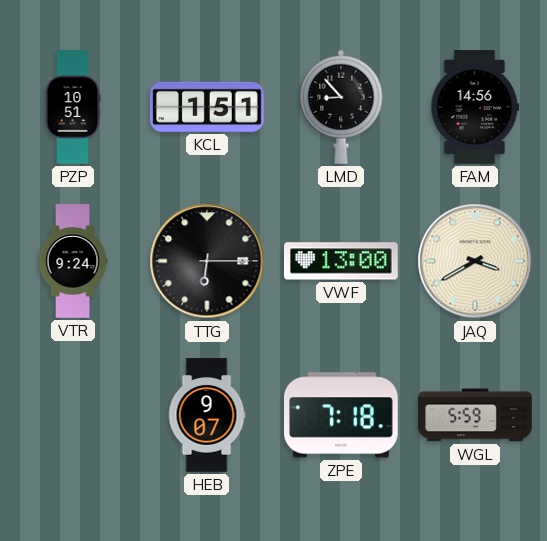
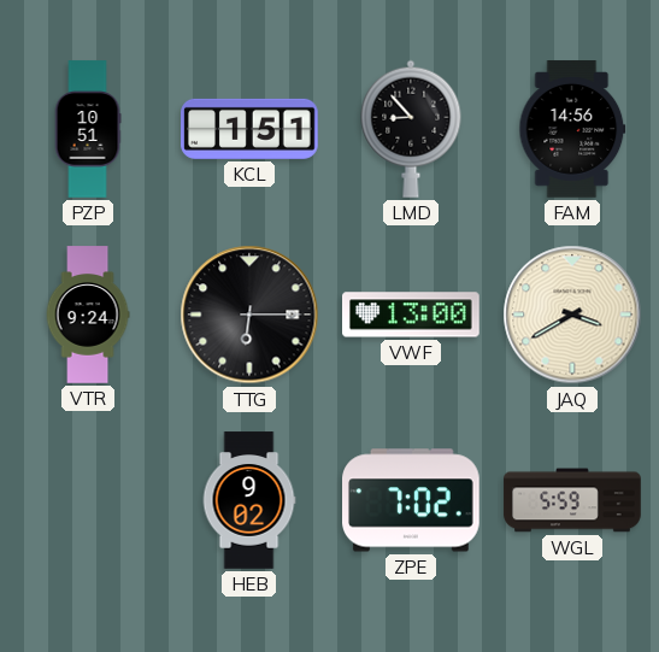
HEB: 9:07 -> 9:02
ZPE: 7:18 -> 7:02
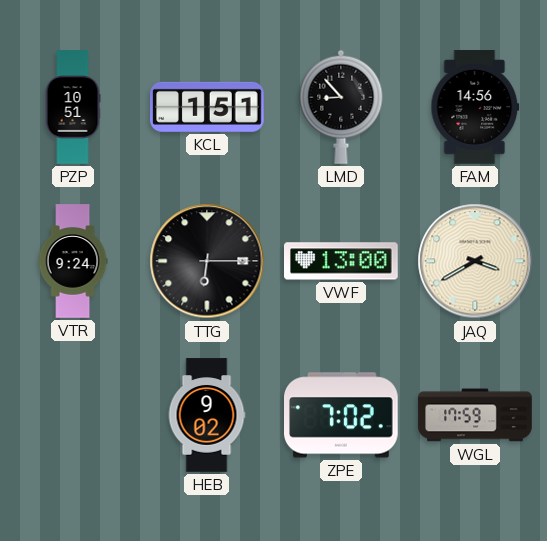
WGL: 5:59 -> 17:59
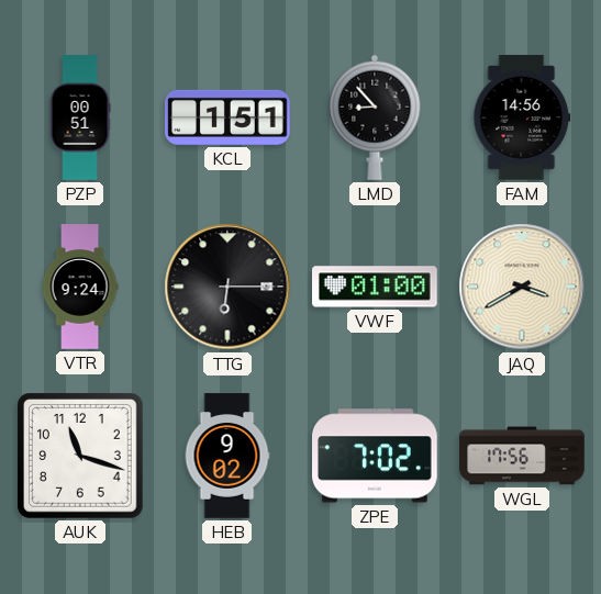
PZP: 10:51 -> 00:51
VWF: 13:00 -> 01:00
AUK: none -> 11:18
WGL: 17:59 -> 17:56
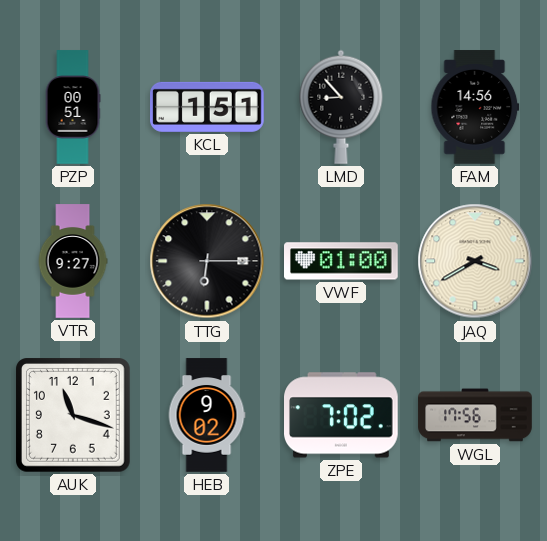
VTR: 9:24 -> 9:27
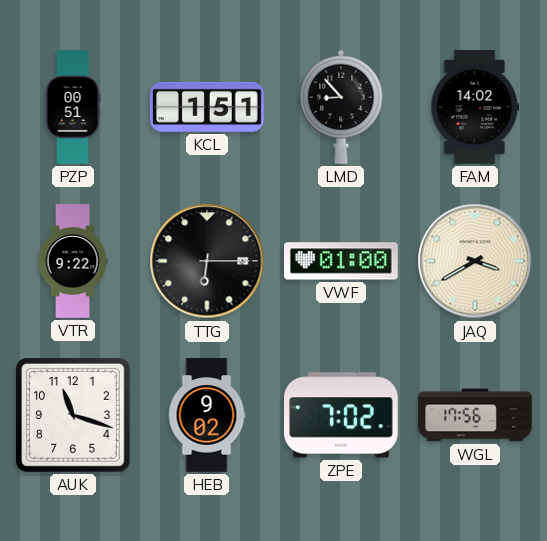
FAM: 14:56 -> 14:02
VTR: 9:27 -> 9:22
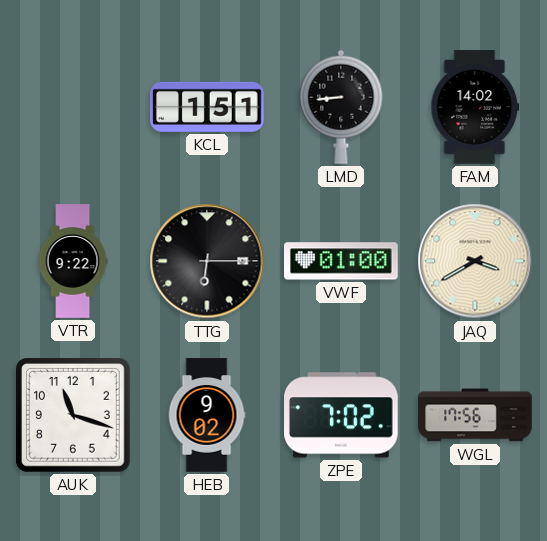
PZP: 00:51 -> none
LMD: 8:53 -> 8:44
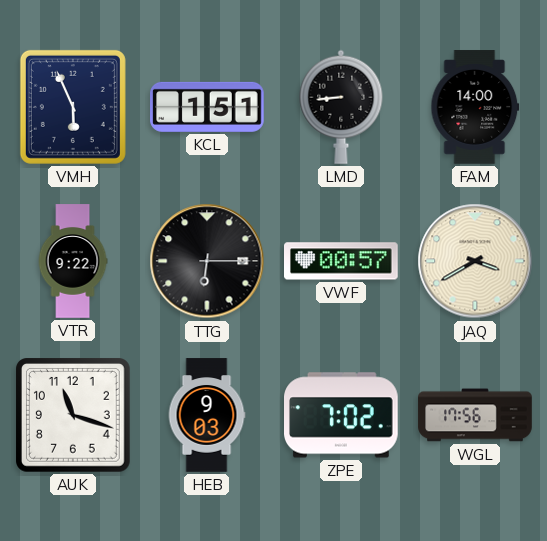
VMH: none -> 5:56
FAM: 14:02 -> 14:00
VWF: 01:00 -> 00:57
HEB: 9:02 -> 9:03
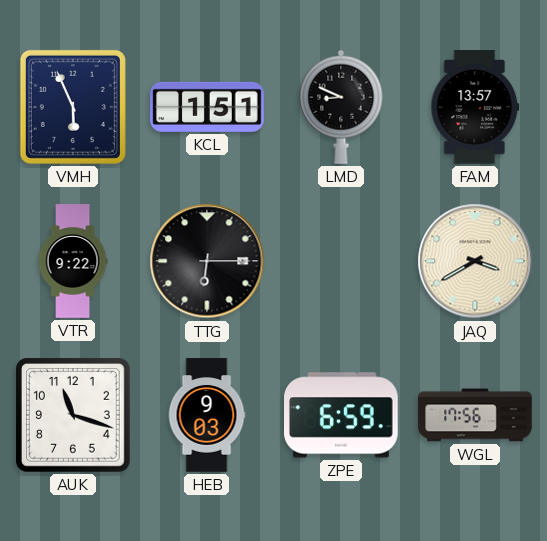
LMD: 8:44 -> 8:49
FAM: 14:00 -> 13:57
VWF: 00:57 -> none
ZPE: 7:02 -> 6:59
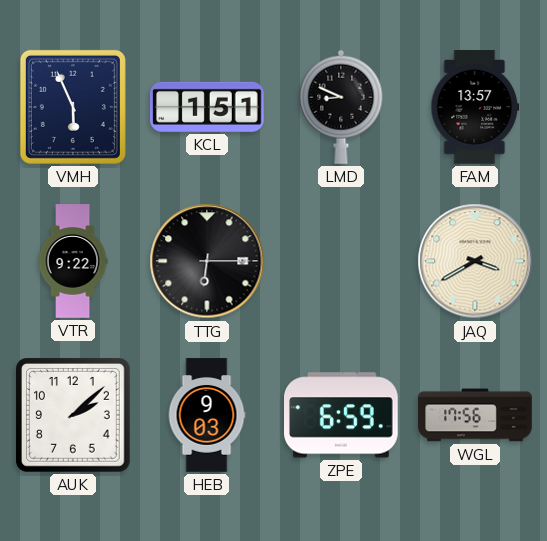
AUK: 11:18 -> 2:08
